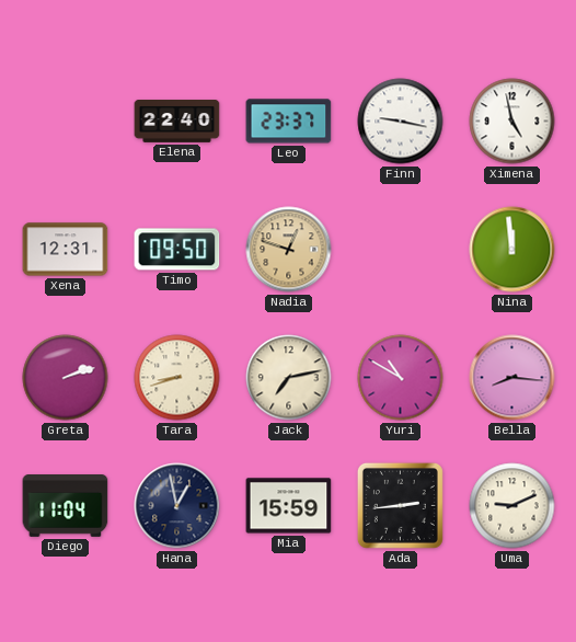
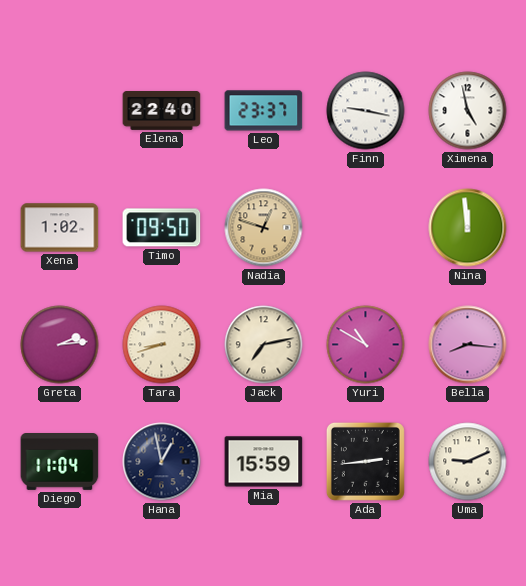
Xena: 12:31 -> 1:02
Greta: 2:12 -> 2:14
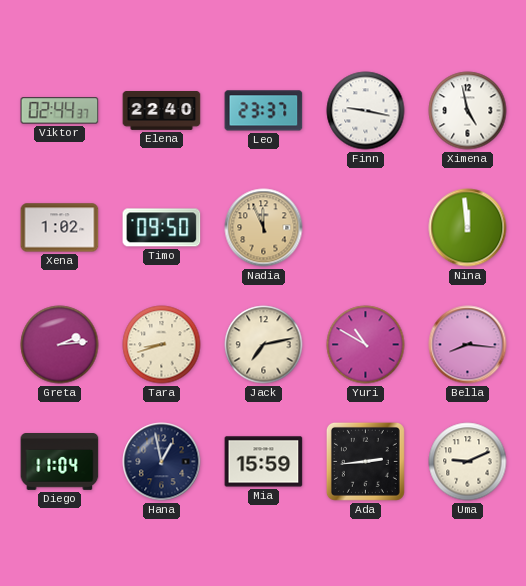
Viktor: none -> 02:44
Nadia: 12:48 -> 11:56
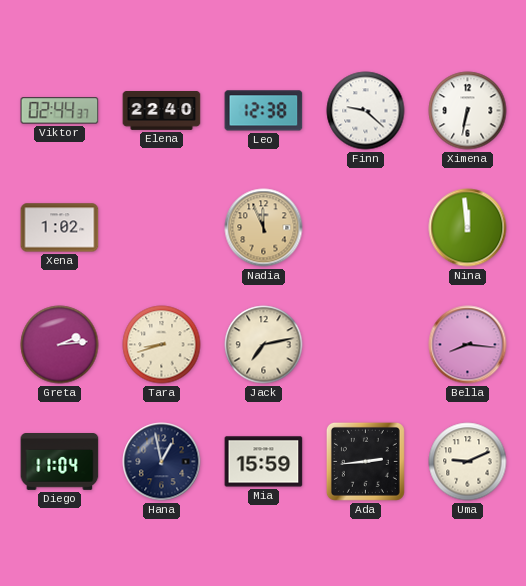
Leo: 23:37 -> 12:38
Finn: 9:17 -> 9:22
Ximena: 4:58 -> 6:32
Timo: 09:50 -> none
Yuri: 10:50 -> none
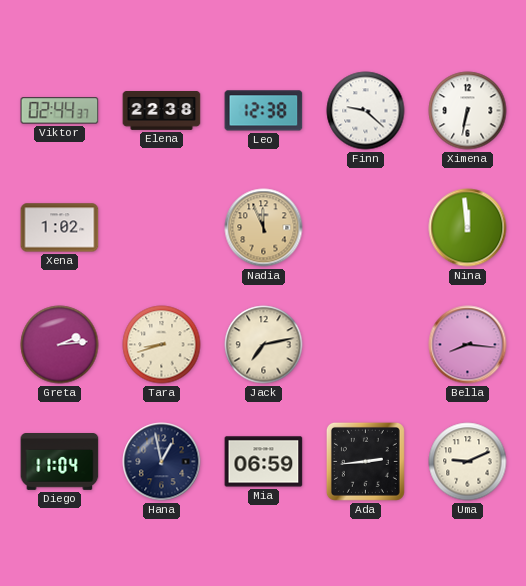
Elena: 22:40 -> 22:38
Mia: 15:59 -> 06:59
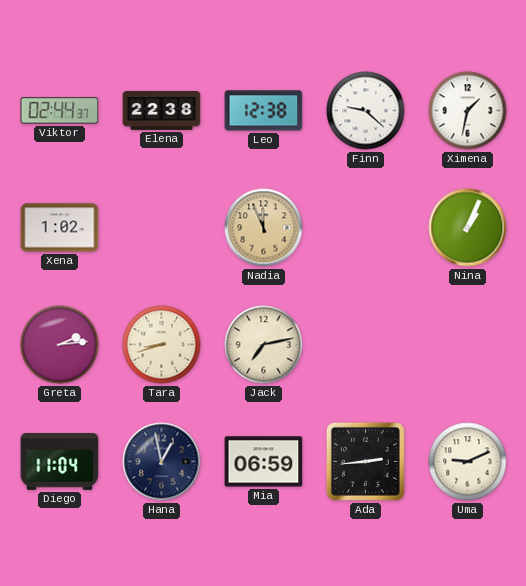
Ximena: 6:32 -> 1:32
Nina: 11:59 -> 1:04
Bella: 8:16 -> none
